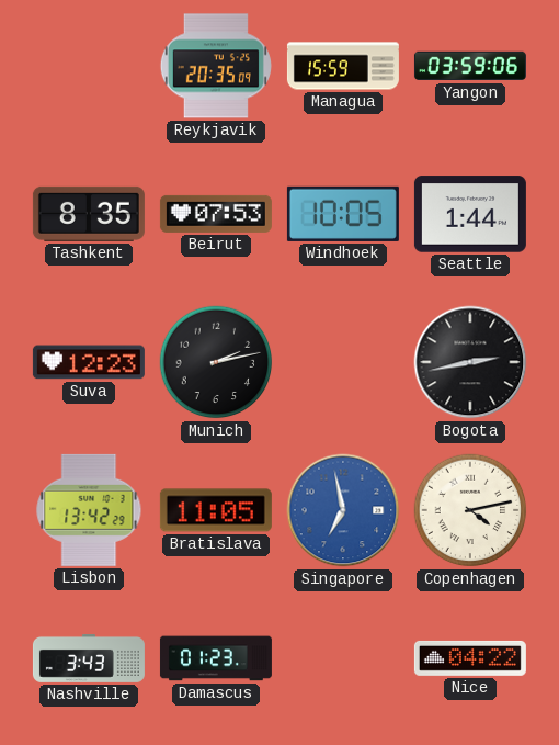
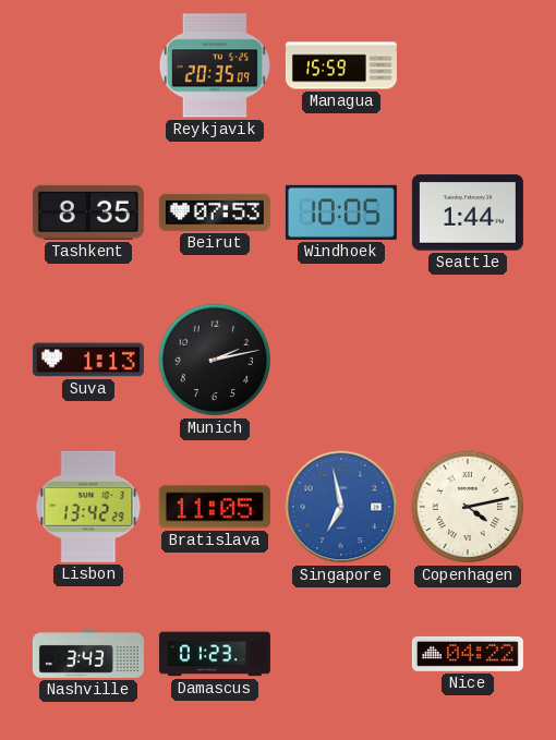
Yangon: 03:59 -> none
Suva: 12:23 -> 1:13
Bogota: 2:43 -> none
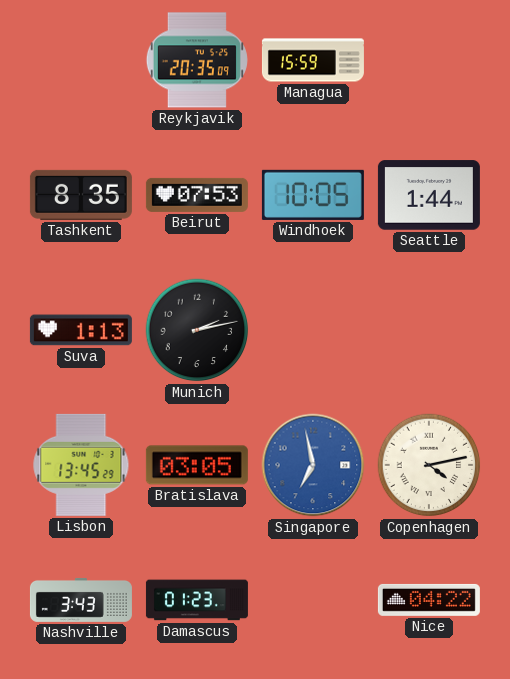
Lisbon: 13:42 -> 13:45
Bratislava: 11:05 -> 03:05
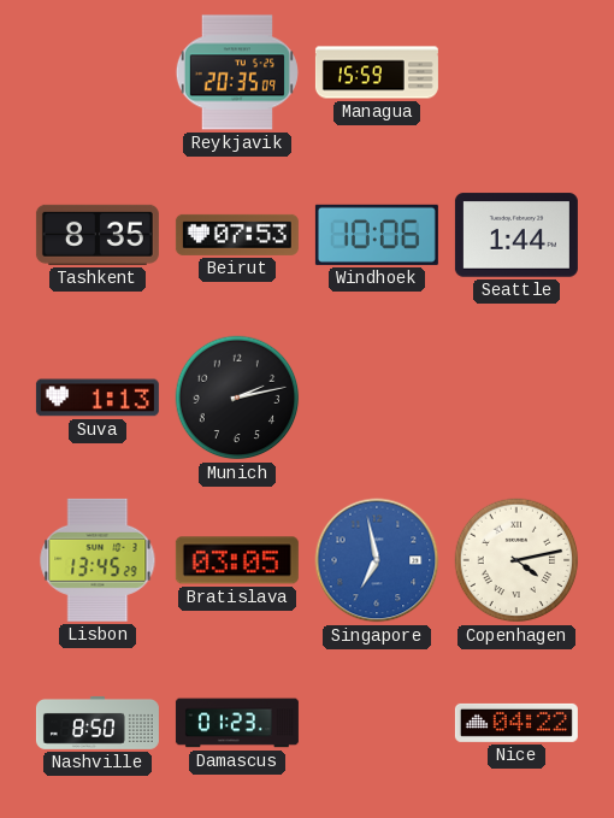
Windhoek: 10:05 -> 10:06
Nashville: 3:43 -> 8:50
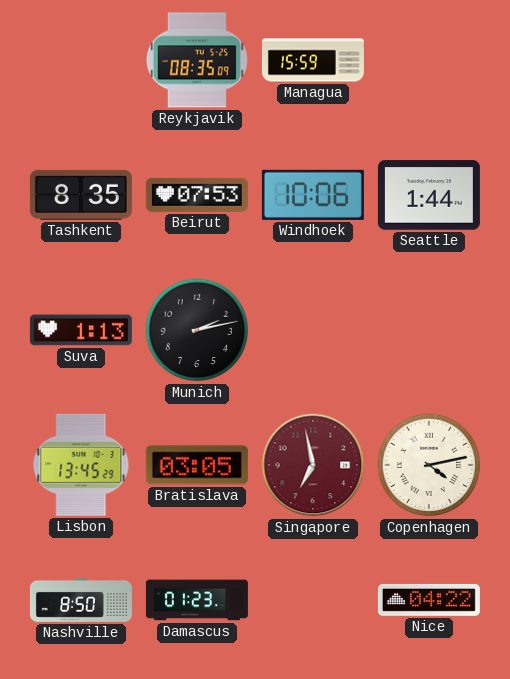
Reykjavik: 20:35 -> 08:35
Singapore dial: blue -> burgundy
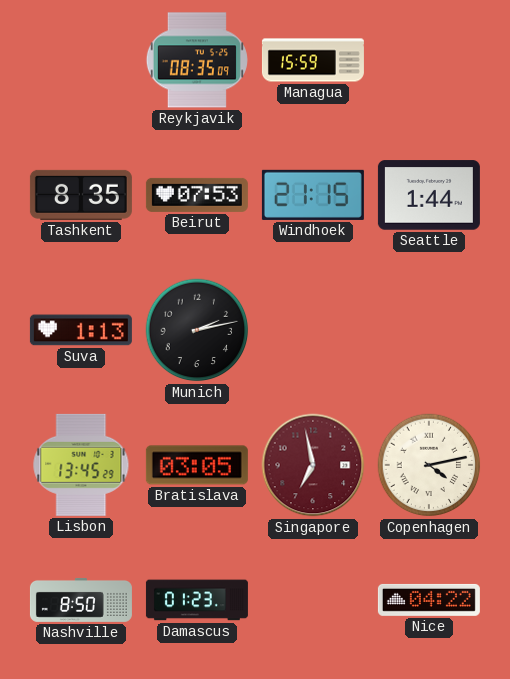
Windhoek: 10:06 -> 21:15
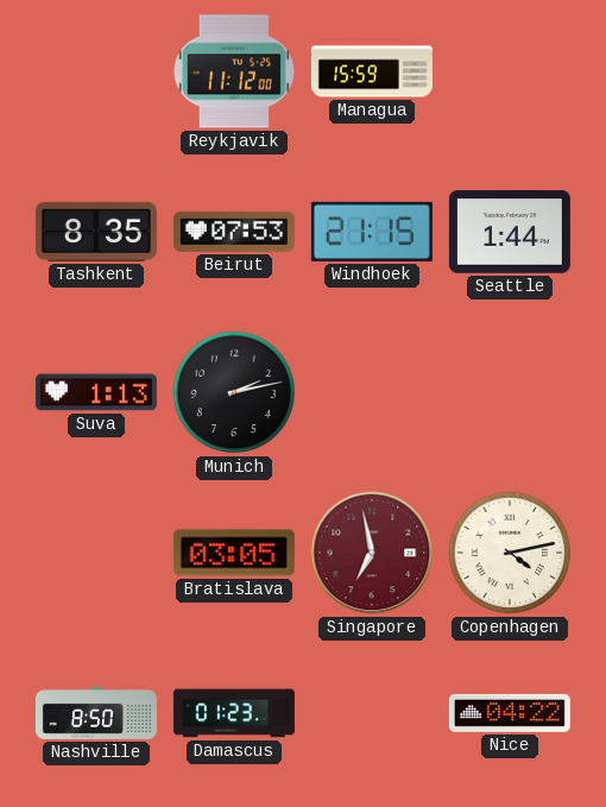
Reykjavik: 08:35 -> 11:12
Lisbon: 13:45 -> none
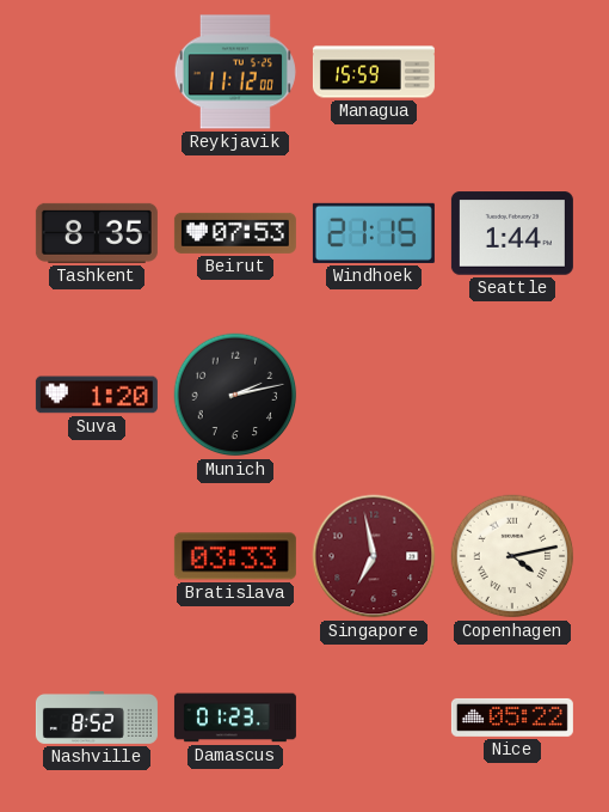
Suva: 1:13 -> 1:20
Bratislava: 03:05 -> 03:33
Nashville: 8:50 -> 8:52
Nice: 04:22 -> 05:22
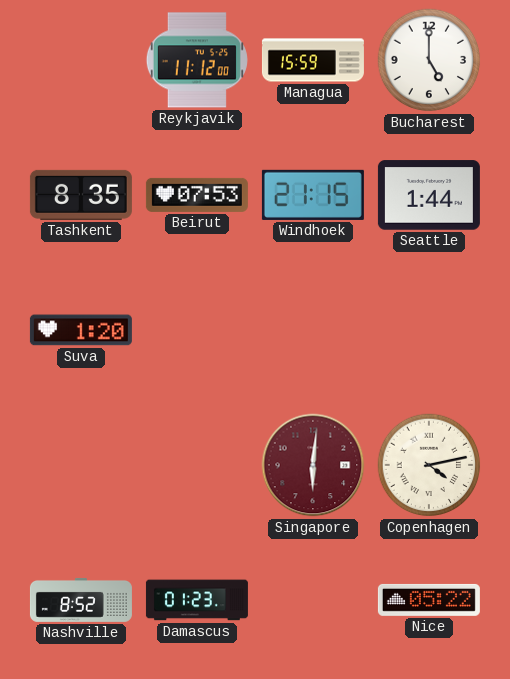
Bucharest: none -> 5:00
Munich: 2:13 -> none
Bratislava: 03:33 -> none
Singapore: 6:58 -> 6:01
